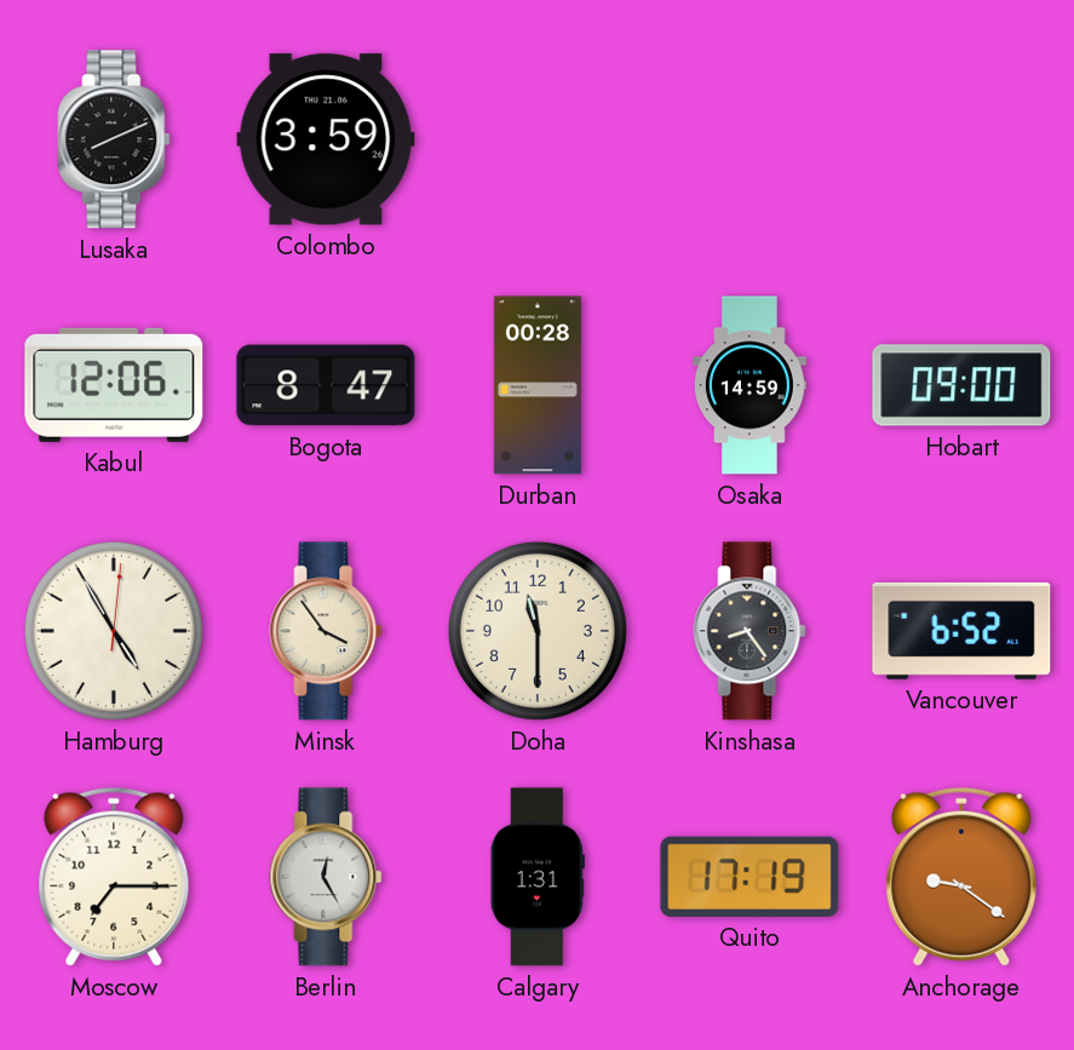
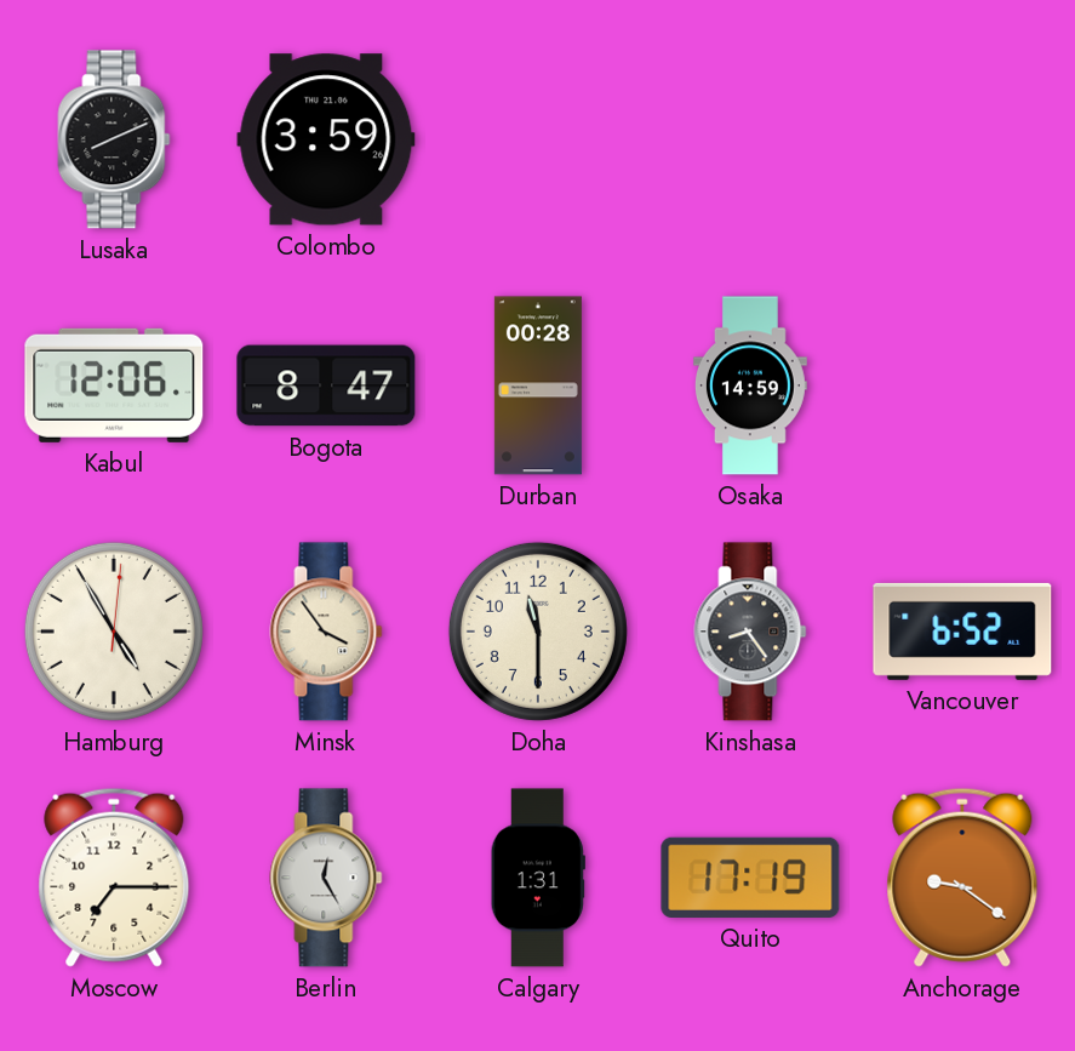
Hobart: 09:00 -> none
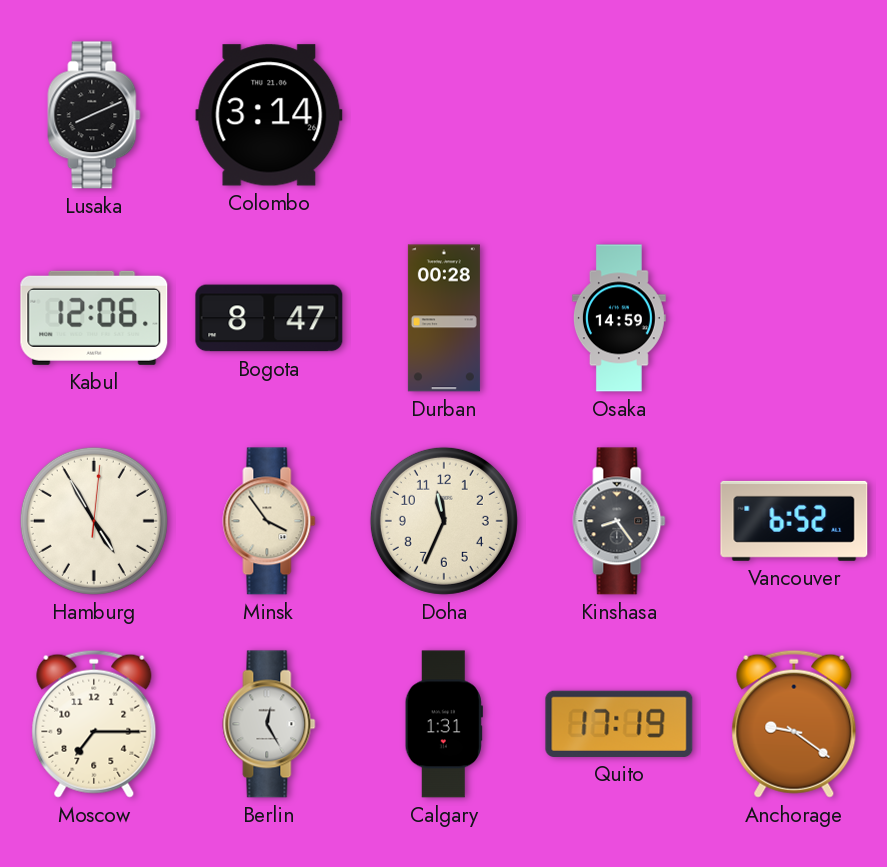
Colombo: 3:59 -> 3:14
Doha: 11:30 -> 11:34
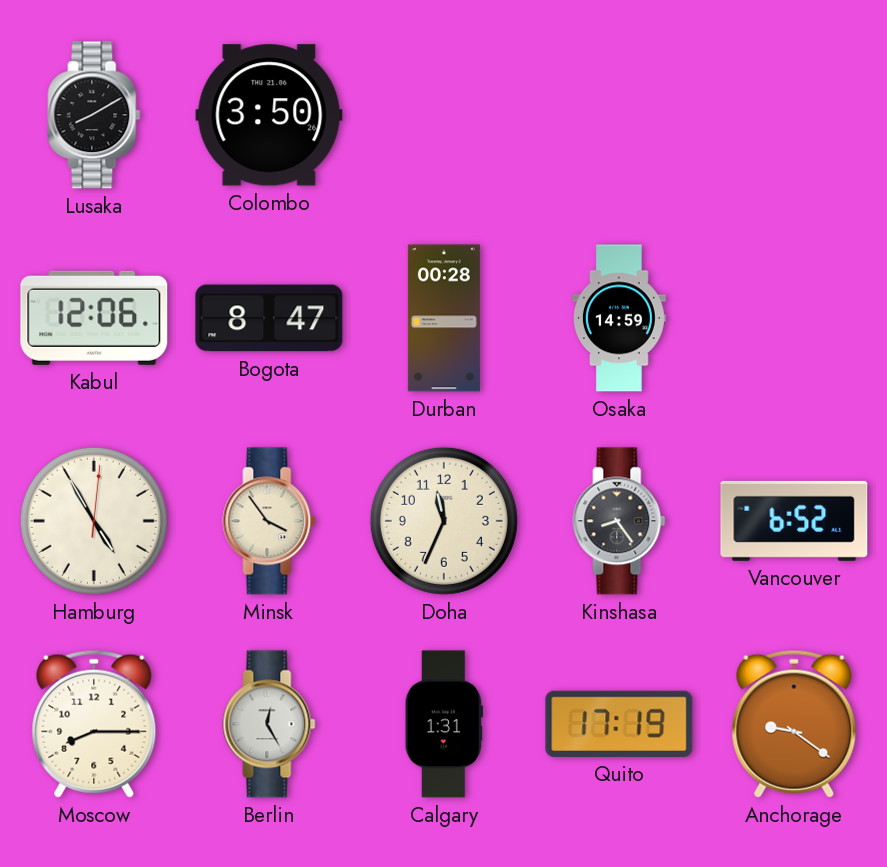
Lusaka: 8:11 -> 8:10
Colombo: 3:14 -> 3:50
Moscow: 7:15 -> 8:15
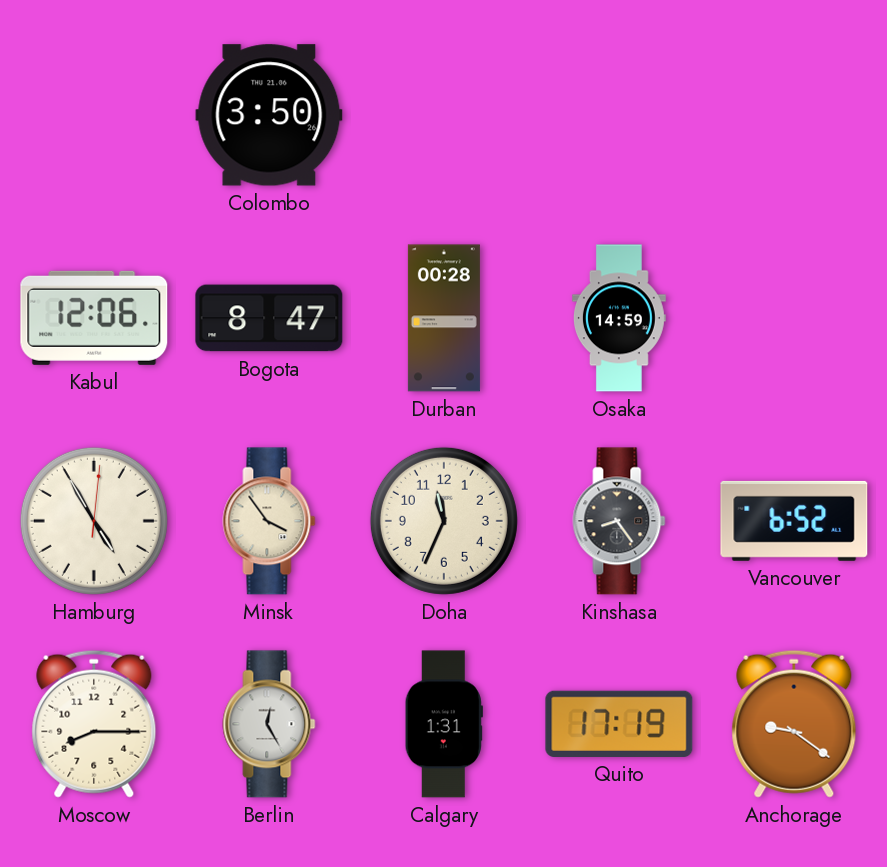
Lusaka: 8:10 -> none
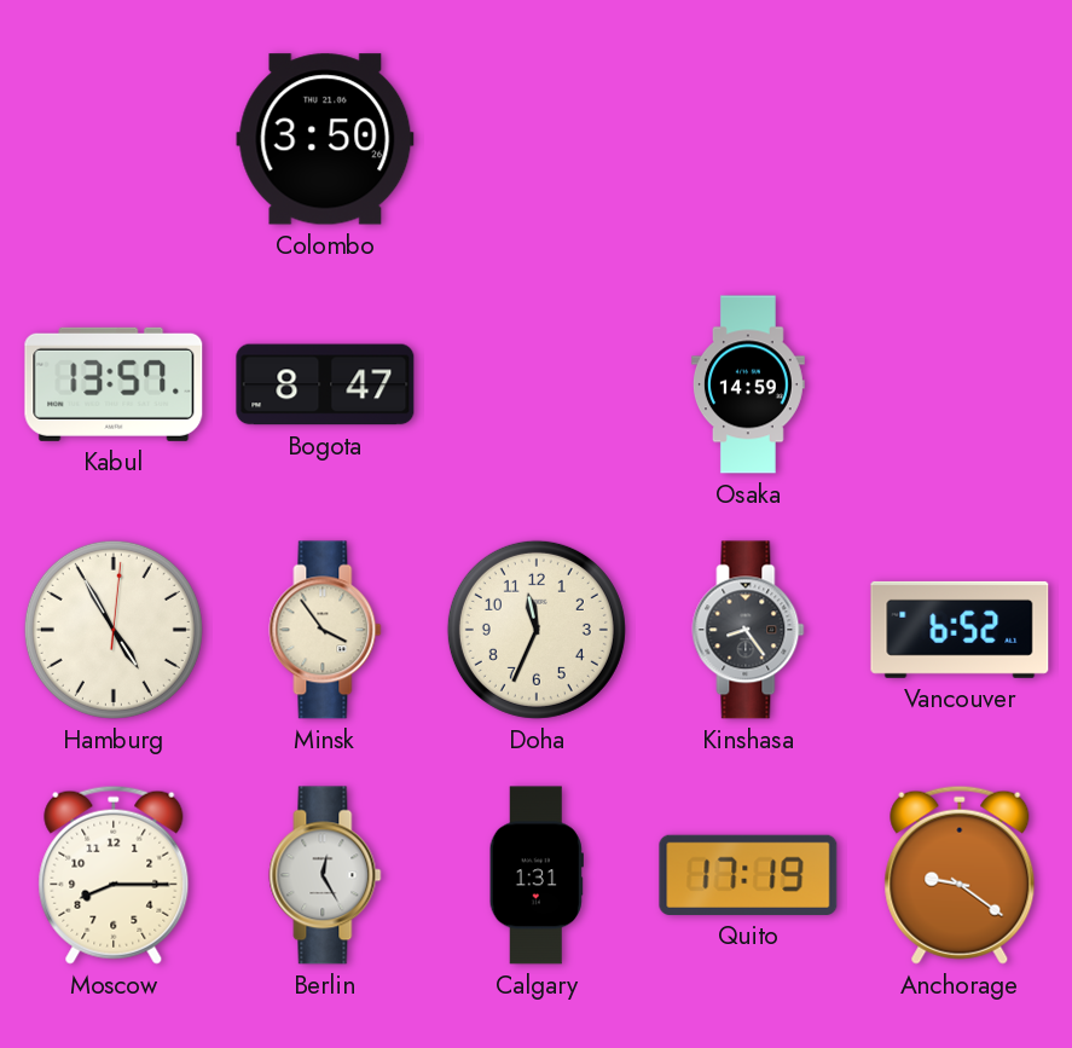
Kabul: 12:06 -> 13:57
Durban: 00:28 -> none
